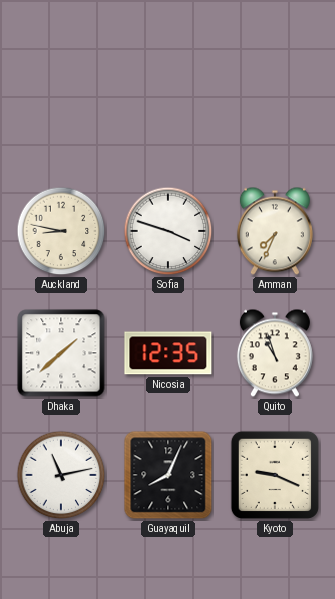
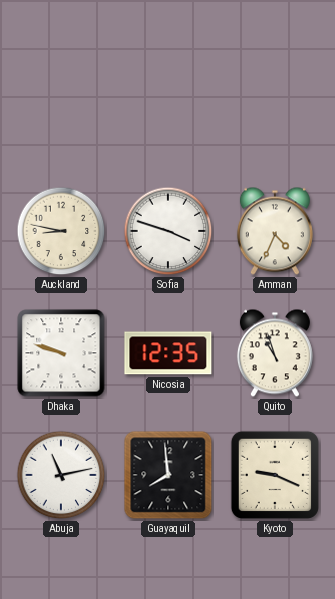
Amman: 7:34 -> 4:34
Dhaka: 1:38 -> 9:48
Guayaquil: 8:04 -> 7:59
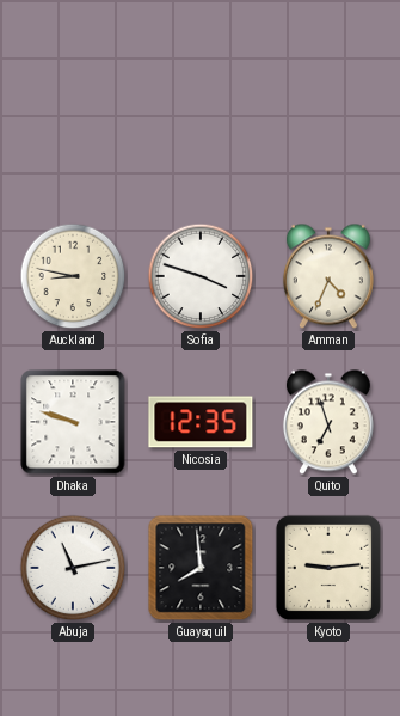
Quito: 10:57 -> 6:57
Kyoto: 9:19 -> 9:14
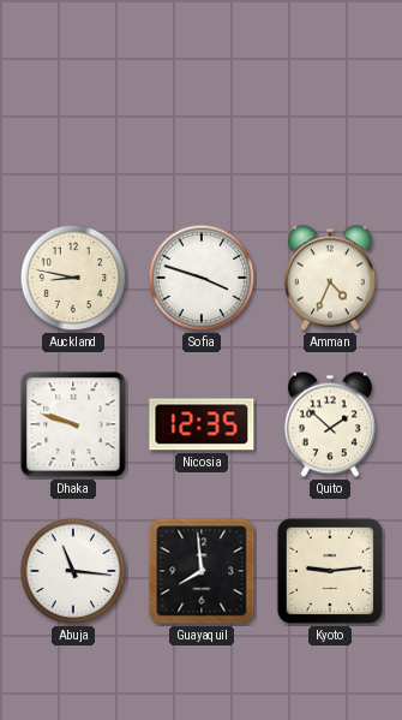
Quito: 6:57 -> 1:52
Abuja: 11:13 -> 11:16
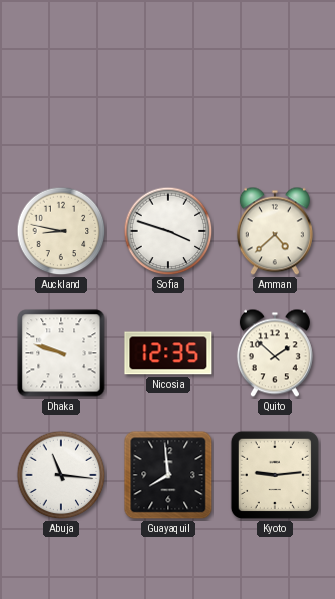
Amman: 4:34 -> 4:38
